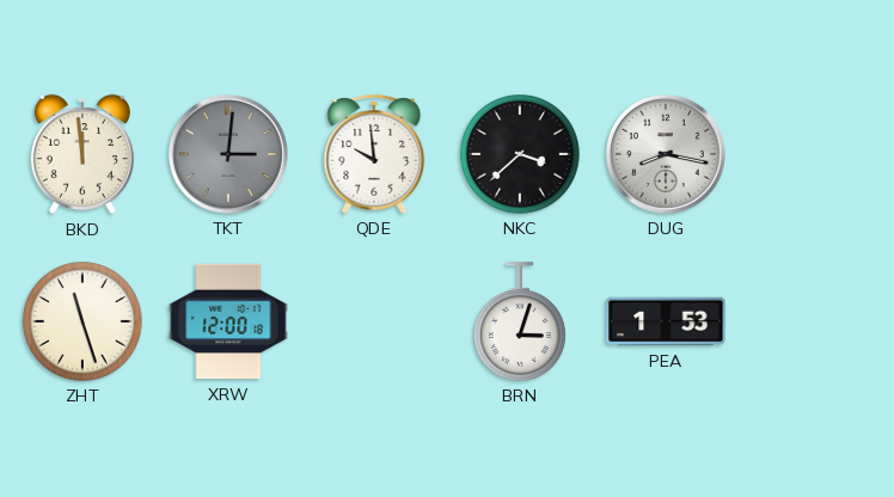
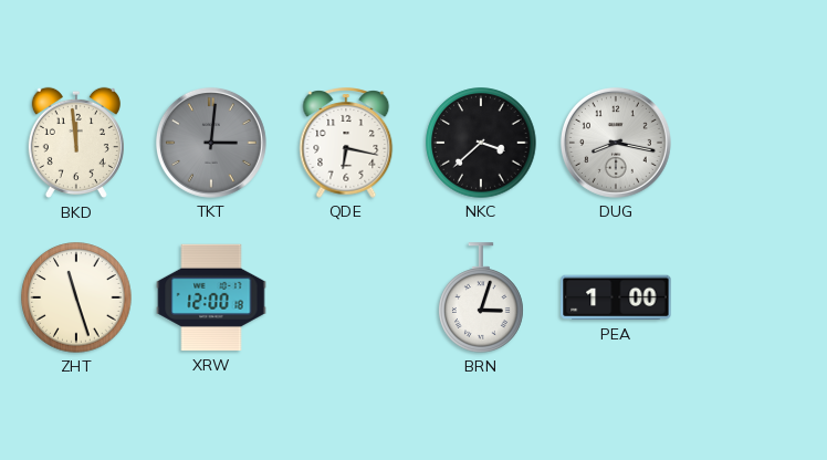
QDE: 9:59 -> 6:17
PEA: 1:53 -> 1:00
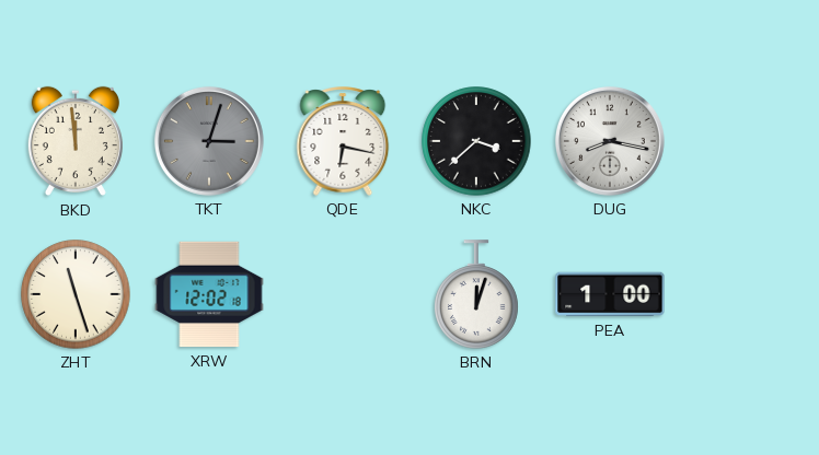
TKT: 3:01 -> 3:03
XRW: 12:00 -> 12:02
BRN: 3:03 -> 12:03
